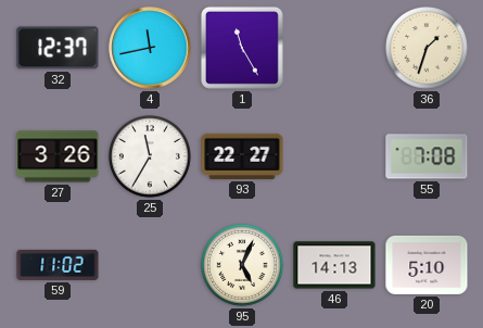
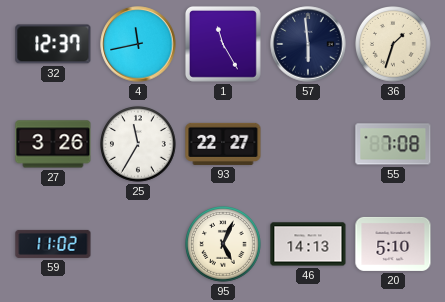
57: none -> 5:59
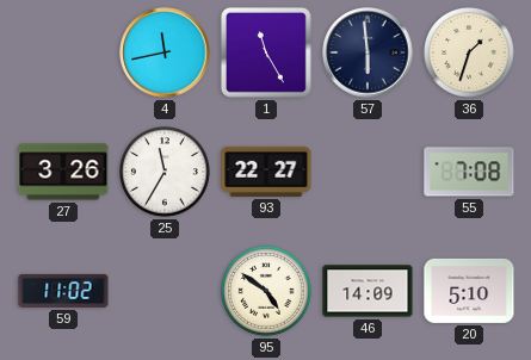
32: 12:37 -> none
95: 5:04 -> 4:51
46: 14:13 -> 14:09
